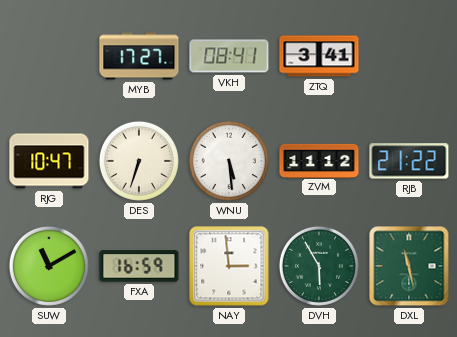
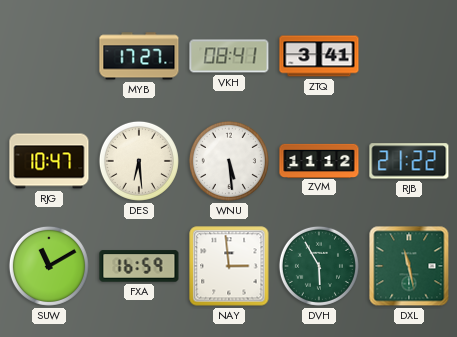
DES: 6:33 -> 6:29
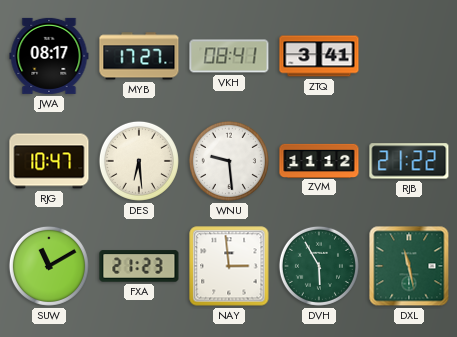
JWA: none -> 08:17
WNU: 5:29 -> 9:29
FXA: 16:59 -> 21:23
